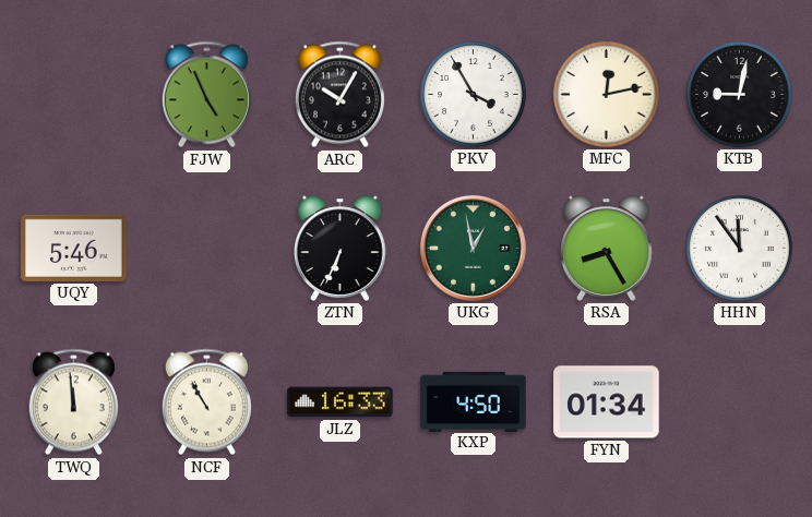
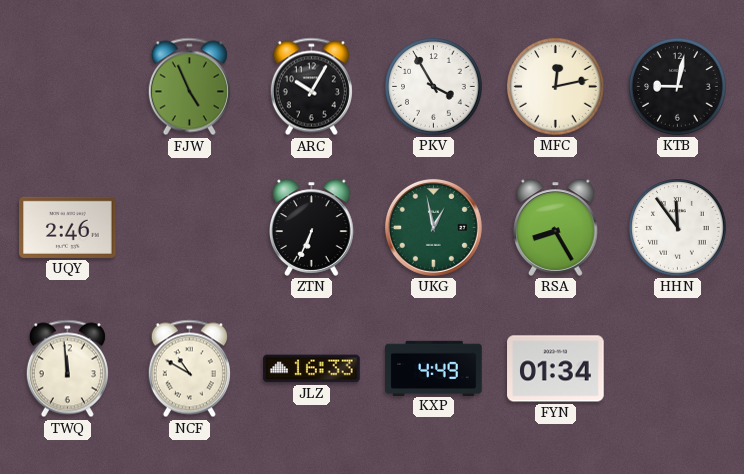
UQY: 5:46 -> 2:46
NCF: 10:55 -> 10:50
KXP: 4:50 -> 4:49
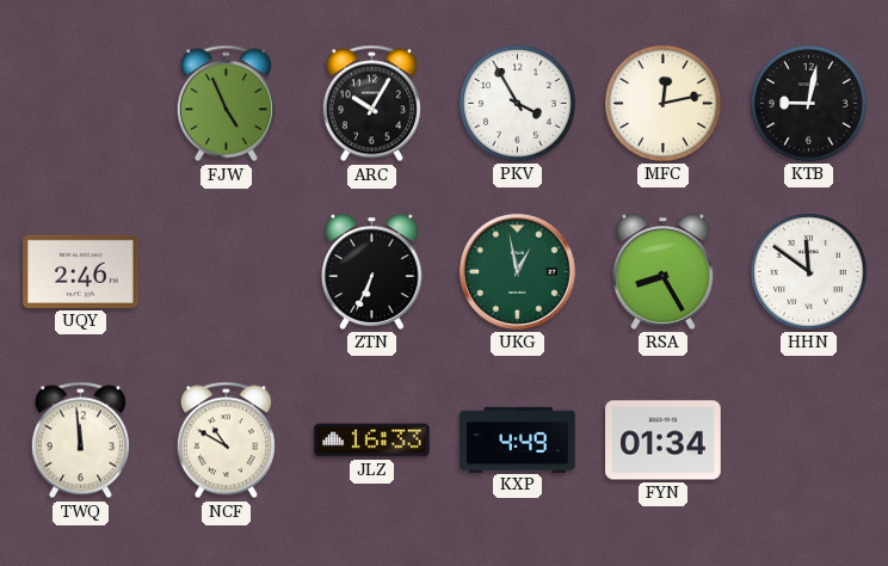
HHN: 11:54 -> 11:51
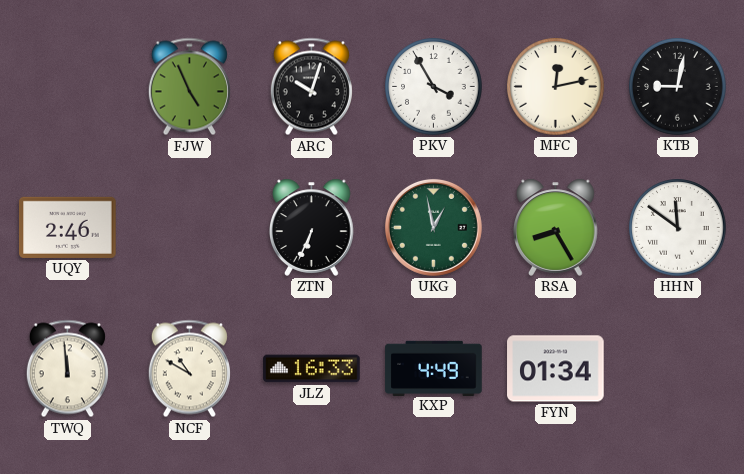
ARC: 10:05 -> 10:03
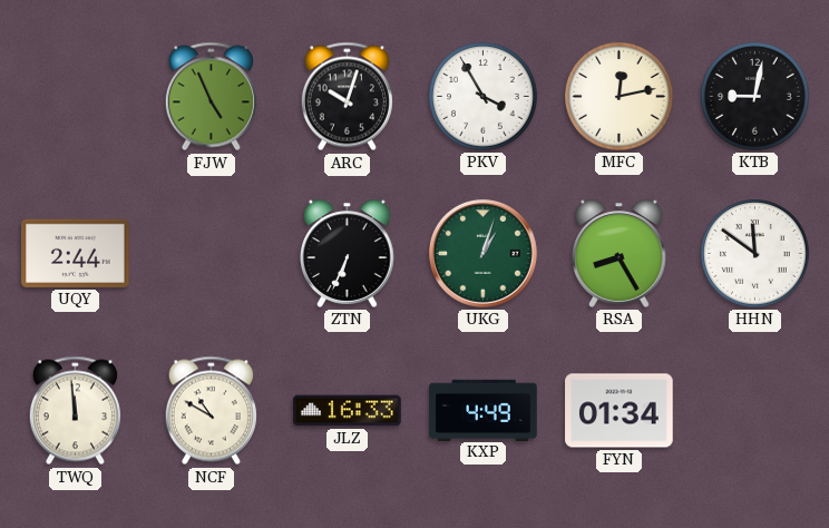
UQY: 2:46 -> 2:44
UKG: 12:58 -> 1:03
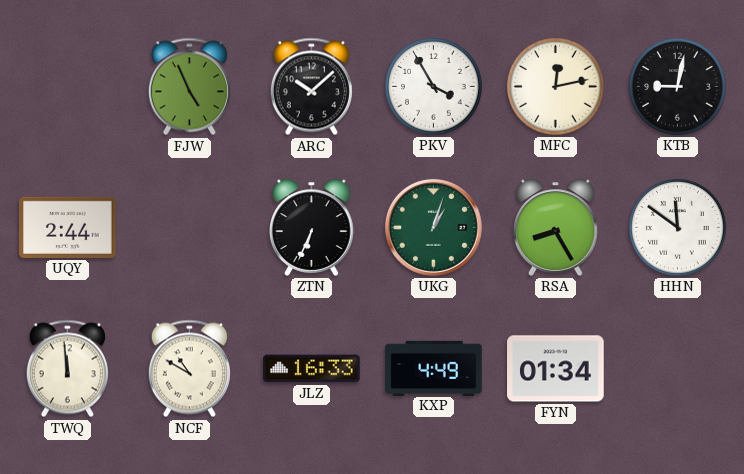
ARC: 10:03 -> 10:08
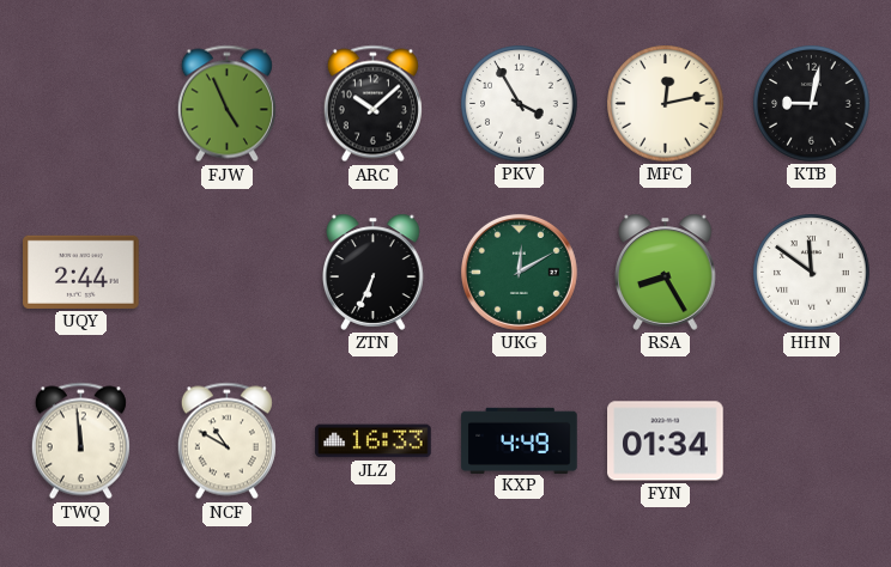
UKG: 1:03 -> 12:10
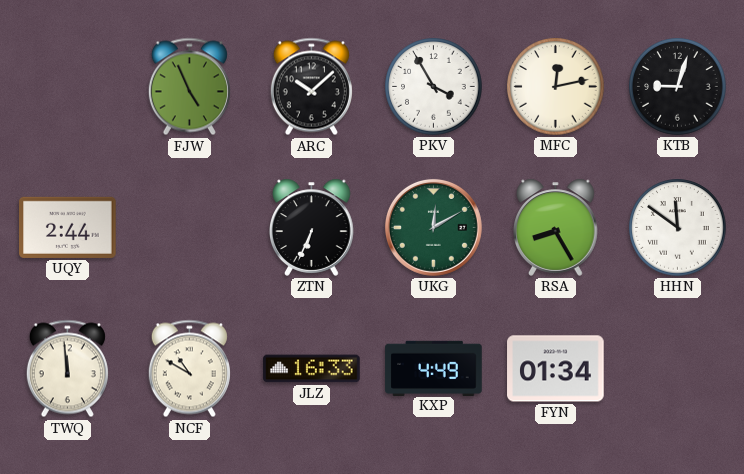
KTB: 9:02 -> 9:03
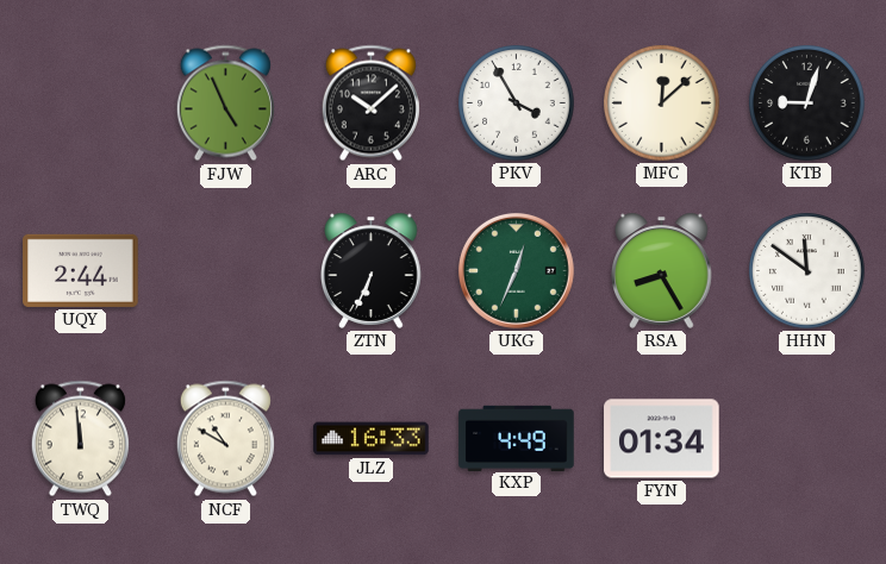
MFC: 12:13 -> 12:08
UKG: 12:10 -> 12:34
